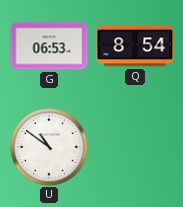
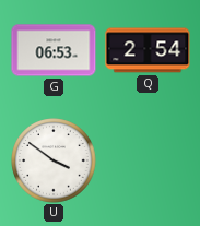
Q: 8:54 -> 2:54
U: 10:51 -> 3:51
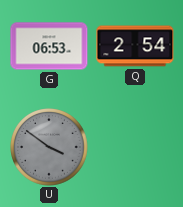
U dial: white -> grey
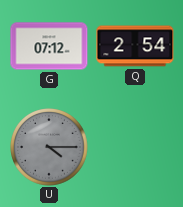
G: 06:53 -> 07:12
U: 3:51 -> 4:15
